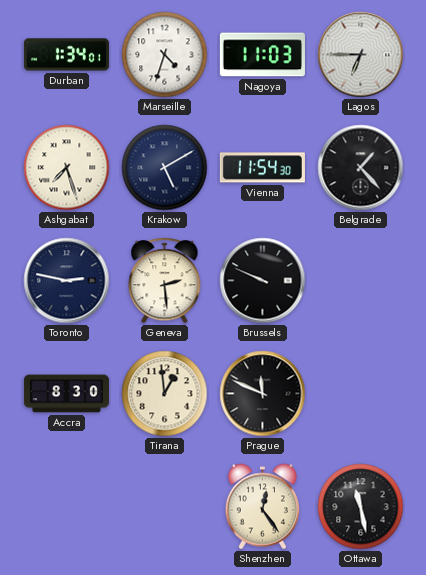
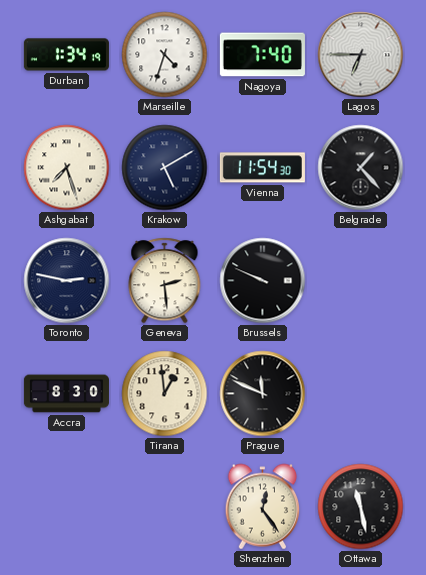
Durban: 1:34:01 -> 1:34:19
Nagoya: 11:03 -> 7:40
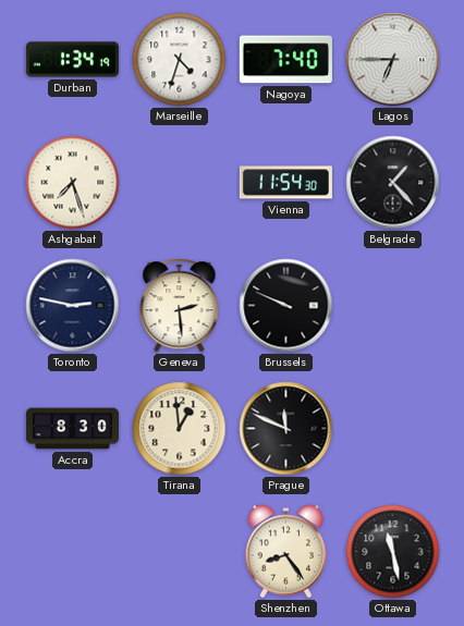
Krakow: 5:10 -> none
Shenzhen: 12:24 -> 8:24
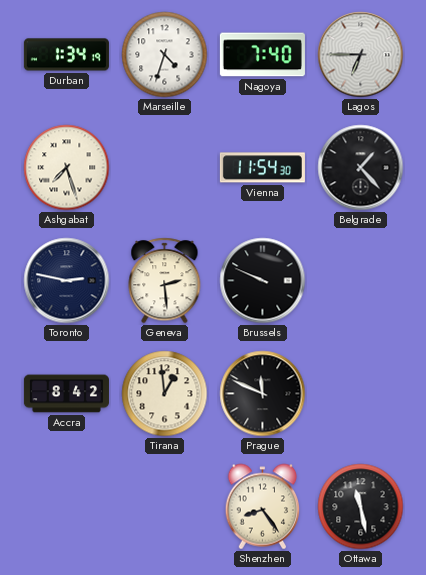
Accra: 8:30 -> 8:42
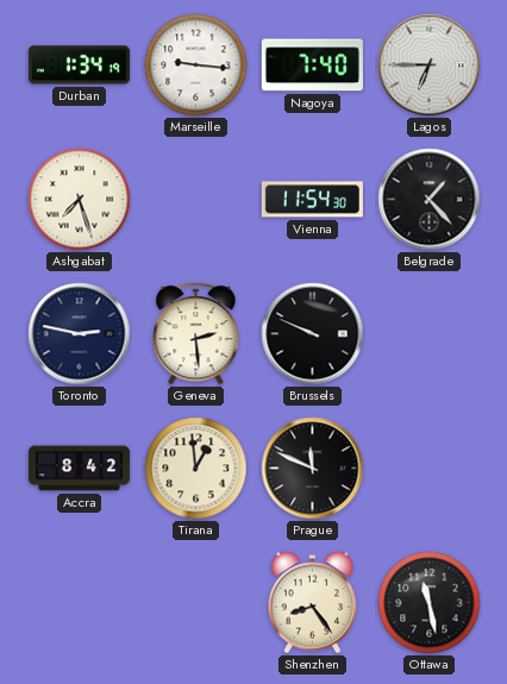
Marseille: 4:33 -> 9:16
